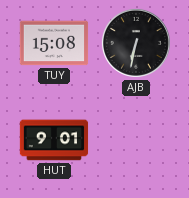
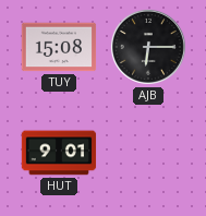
AJB: 6:32 -> 6:15
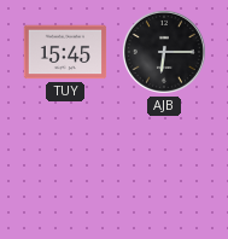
TUY: 15:08 -> 15:45
HUT: 9:01 -> none
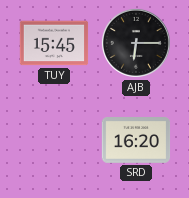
SRD: none -> 16:20
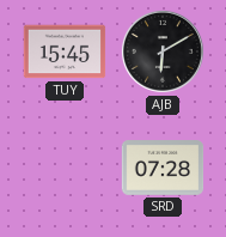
AJB: 6:15 -> 6:10
SRD: 16:20 -> 07:28
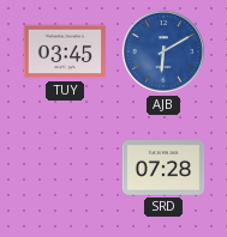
TUY: 15:45 -> 03:45
AJB dial: black -> blue
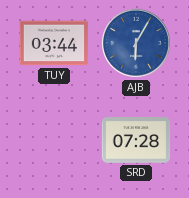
TUY: 03:45 -> 03:44
AJB: 6:10 -> 6:05
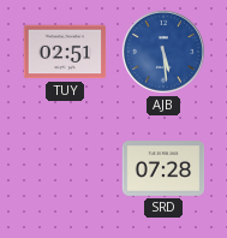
TUY: 03:44 -> 02:51
AJB: 6:05 -> 5:29
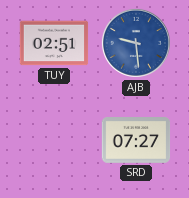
AJB: 5:29 -> 9:29
SRD: 07:28 -> 07:27
